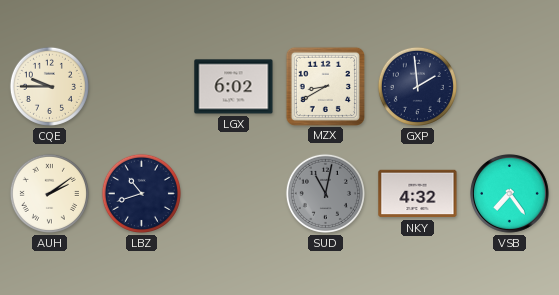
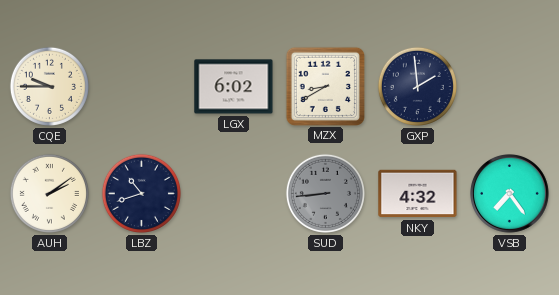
SUD: 11:02 -> 8:44
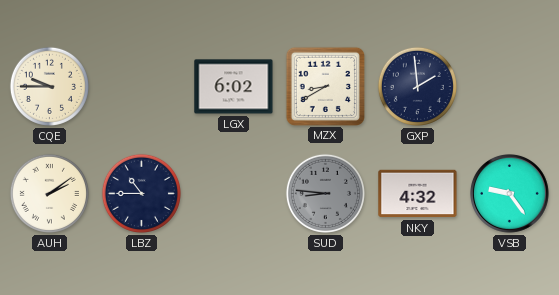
LBZ: 10:42 -> 10:45
SUD: 8:44 -> 8:46
VSB: 7:24 -> 9:24
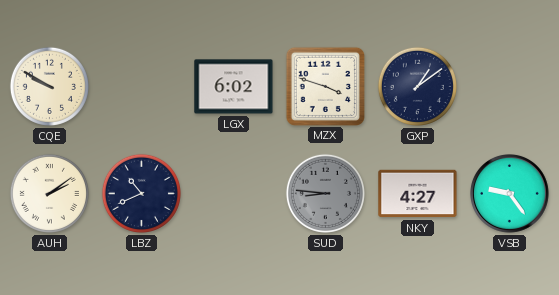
CQE: 9:45 -> 9:50
MZX: 8:40 -> 3:48
GXP: 1:59 -> 1:09
LBZ: 10:45 -> 10:41
NKY: 4:32 -> 4:27
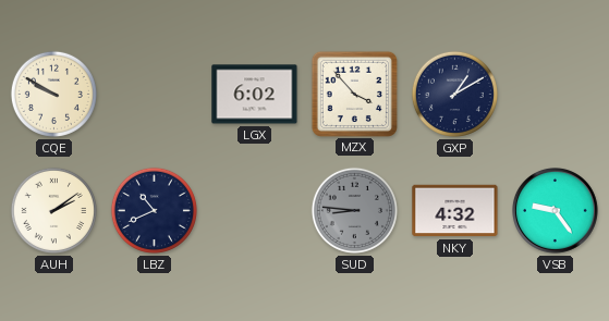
MZX: 3:48 -> 3:53
GXP: 1:09 -> 1:10
NKY: 4:27 -> 4:32
